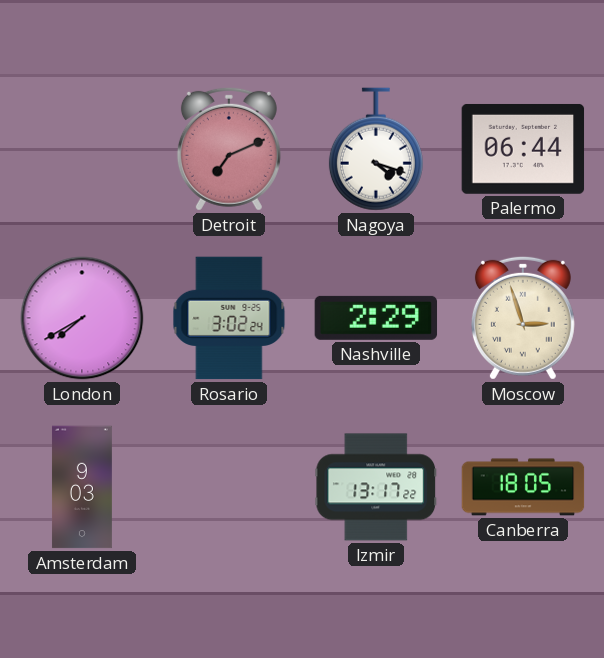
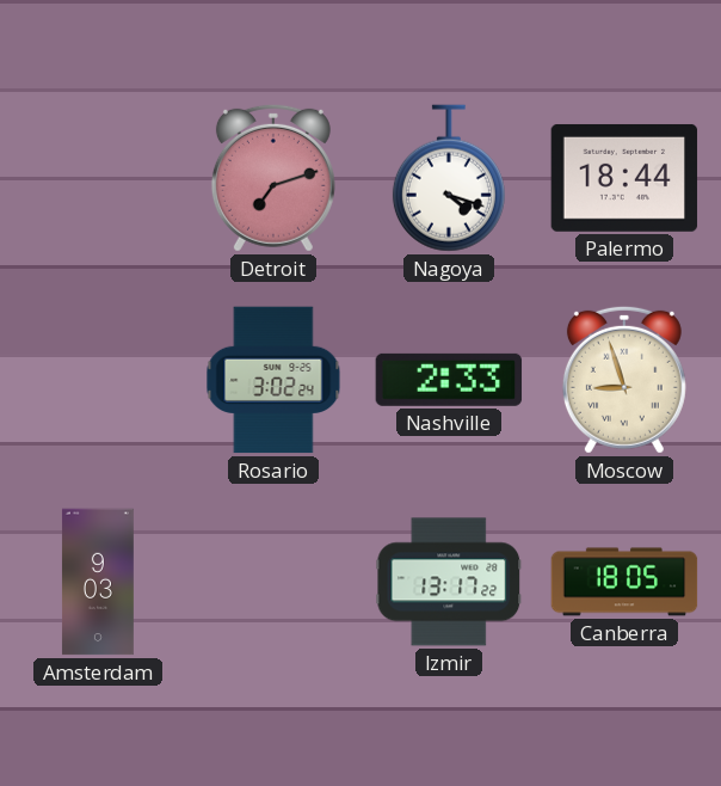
Detroit: 7:11 -> 7:12
Palermo: 06:44 -> 18:44
London: 7:40 -> none
Nashville: 2:29 -> 2:33
Moscow: 2:57 -> 8:57
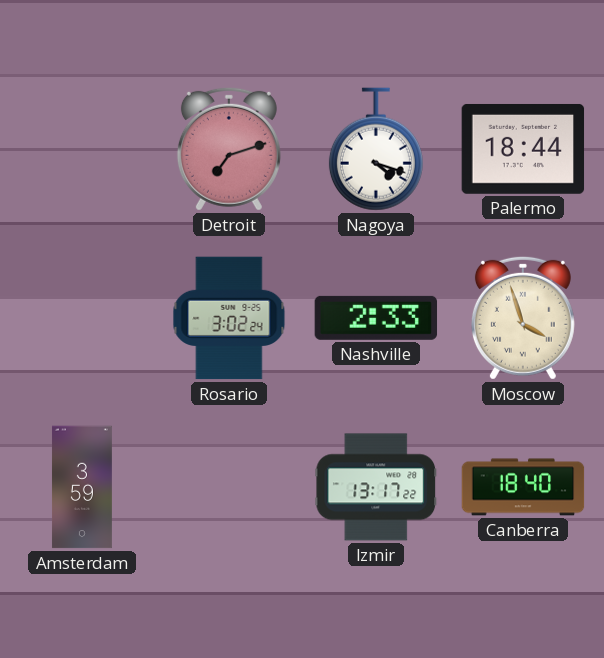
Moscow: 8:57 -> 3:57
Amsterdam: 9:03 -> 3:59
Canberra: 18:05 -> 18:40
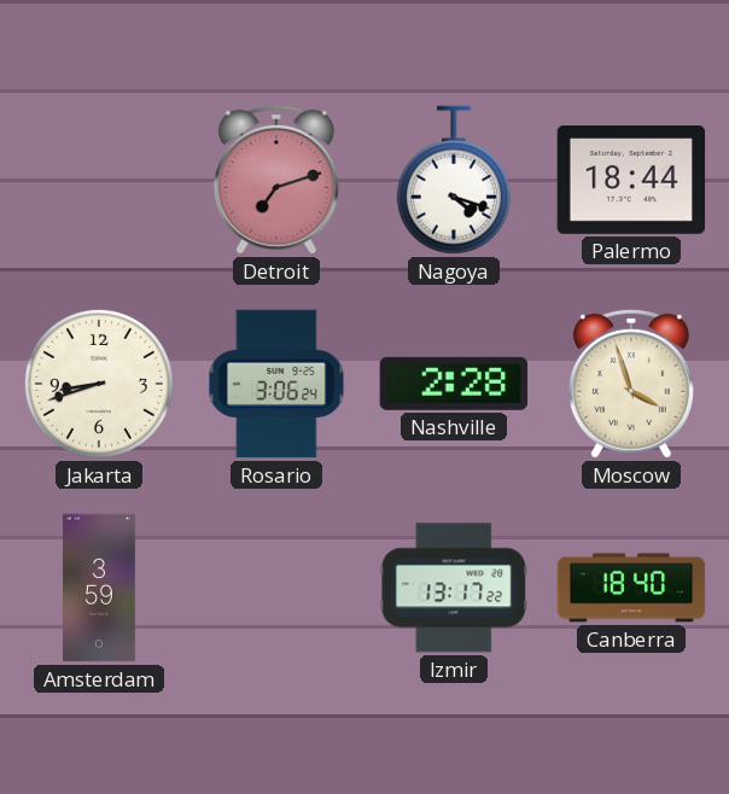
Jakarta: none -> 8:42
Rosario: 3:02 -> 3:06
Nashville: 2:33 -> 2:28
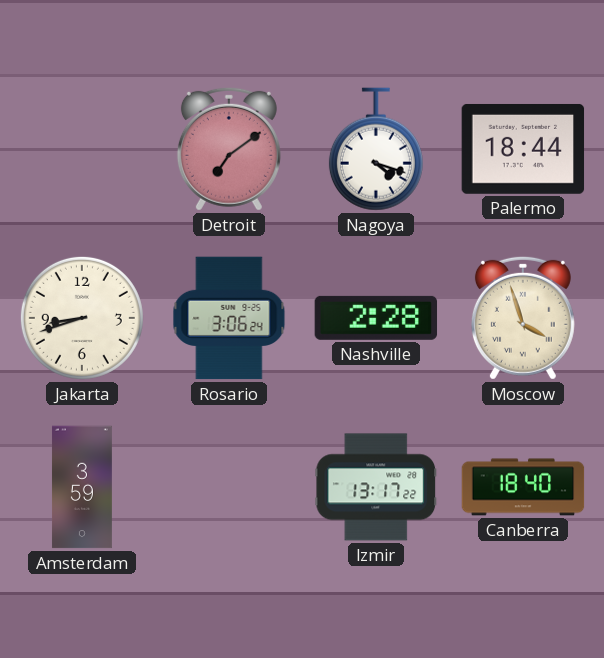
Detroit: 7:12 -> 7:09
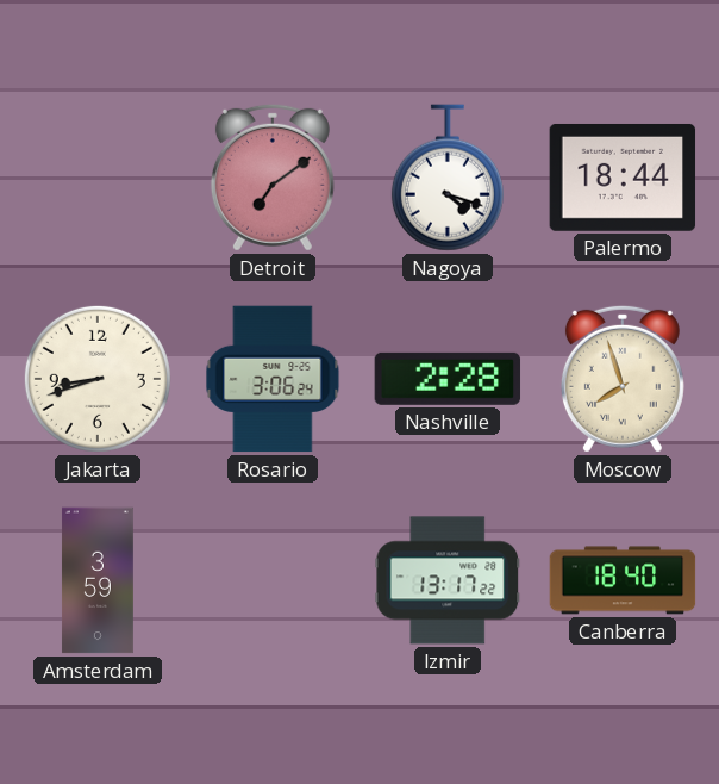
Moscow: 3:57 -> 7:57
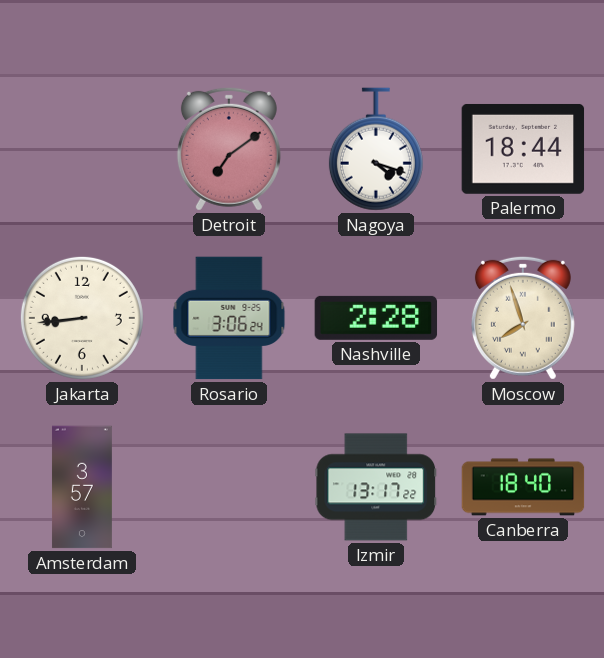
Jakarta: 8:42 -> 8:44
Amsterdam: 3:59 -> 3:57
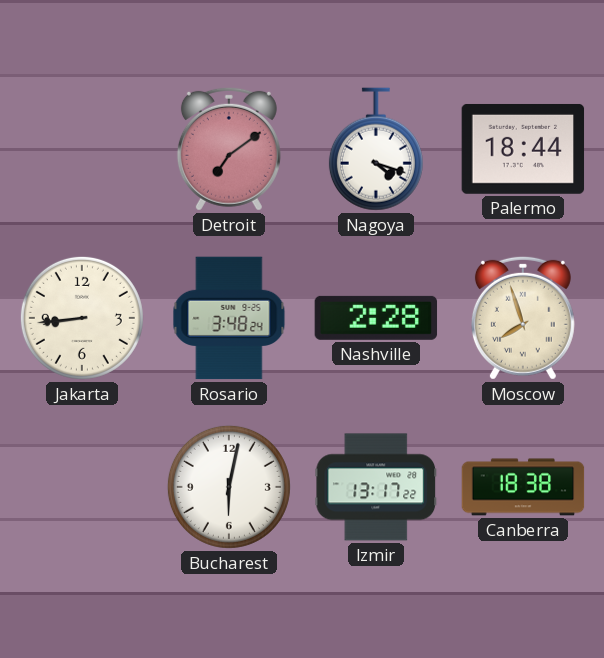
Rosario: 3:06 -> 3:48
Amsterdam: 3:57 -> none
Bucharest: none -> 6:02
Canberra: 18:40 -> 18:38
